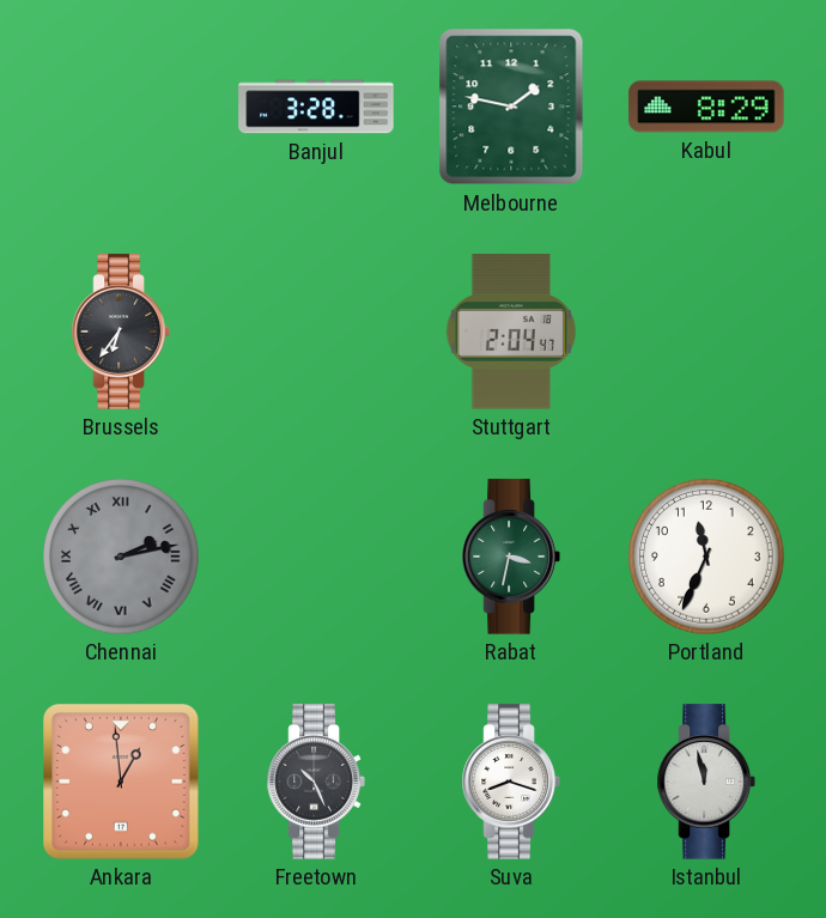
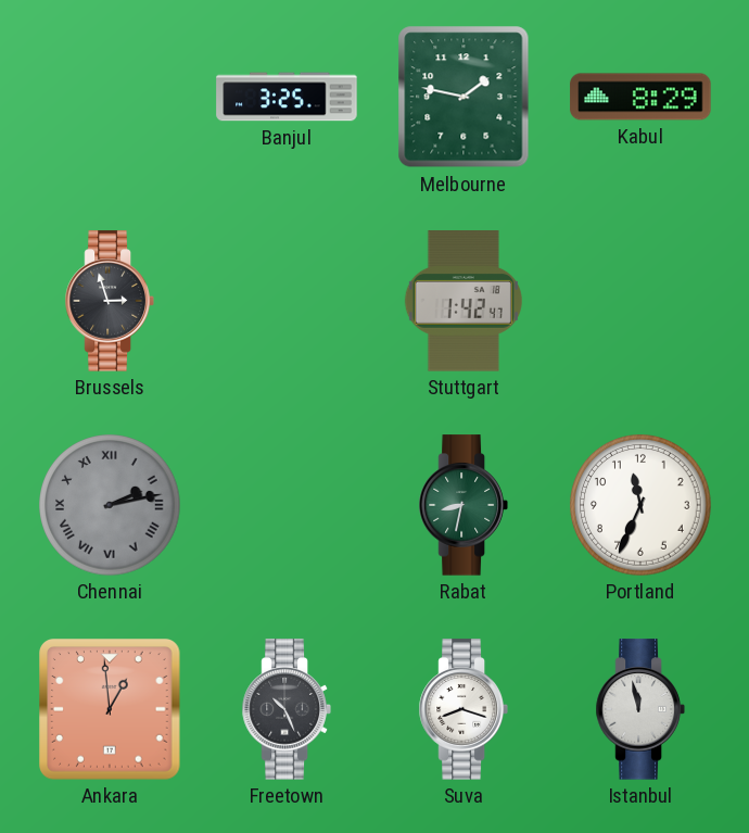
Banjul: 3:28 -> 3:25
Brussels: 6:36 -> 2:57
Stuttgart: 2:04 -> 1:42
Rabat: 3:32 -> 8:32
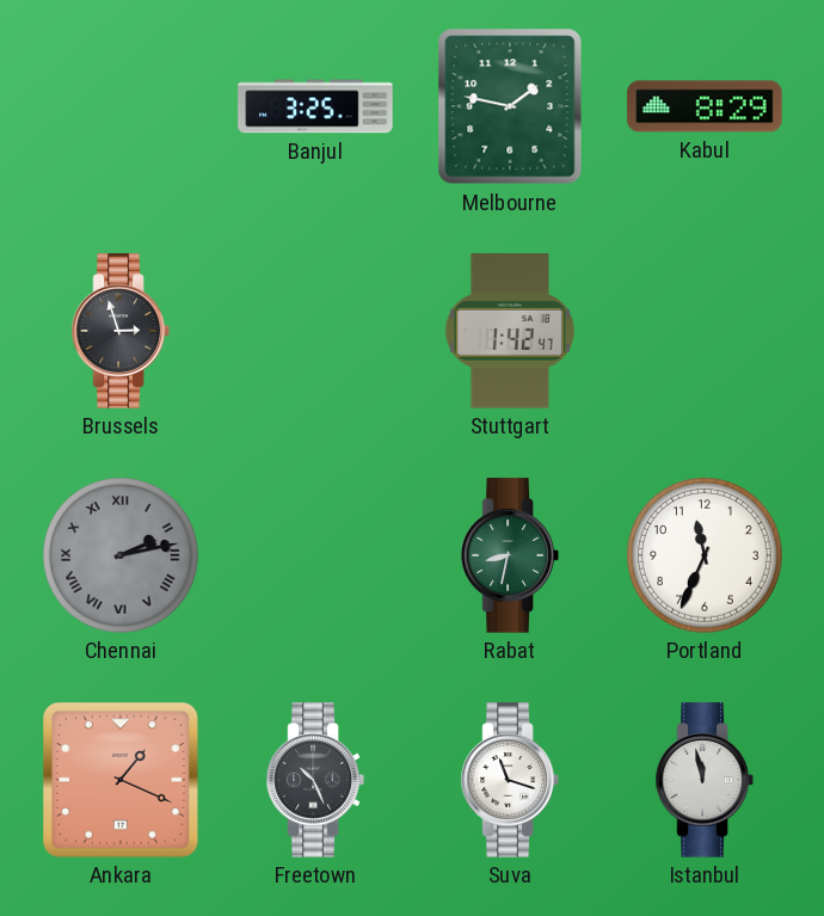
Ankara: 12:59 -> 1:19
Suva: 8:18 -> 11:18
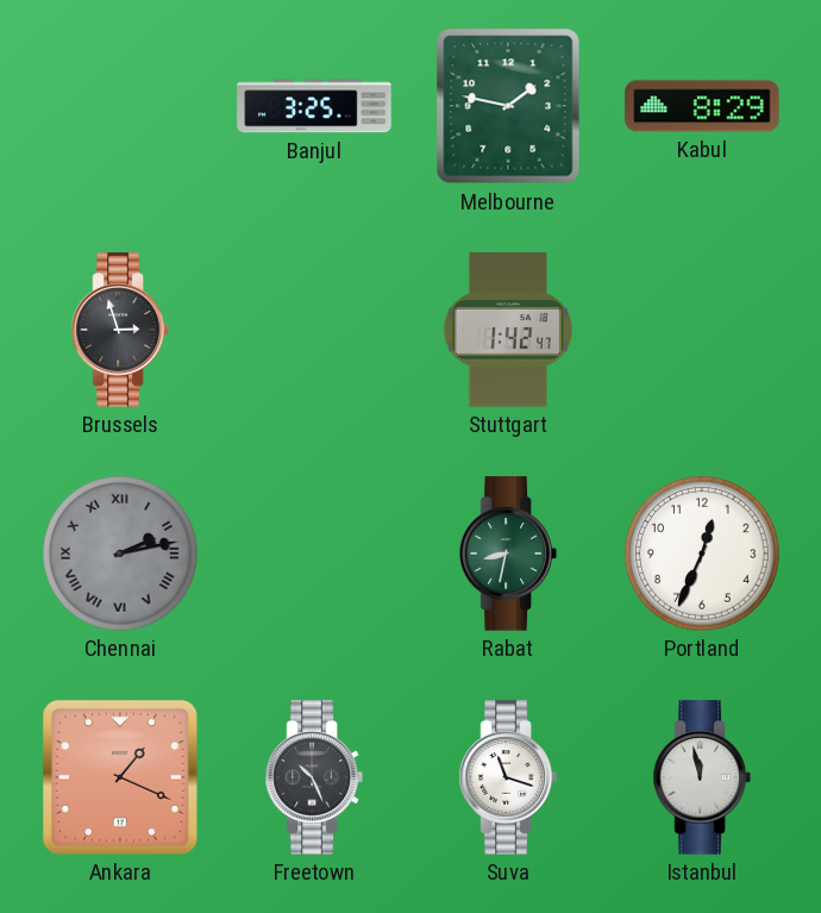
Portland: 11:34 -> 12:34
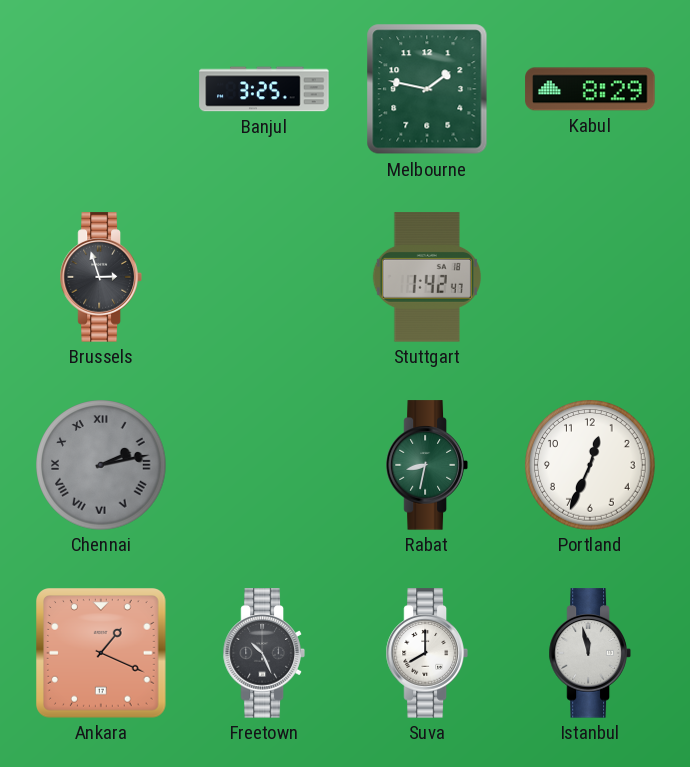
Suva: 11:18 -> 8:00
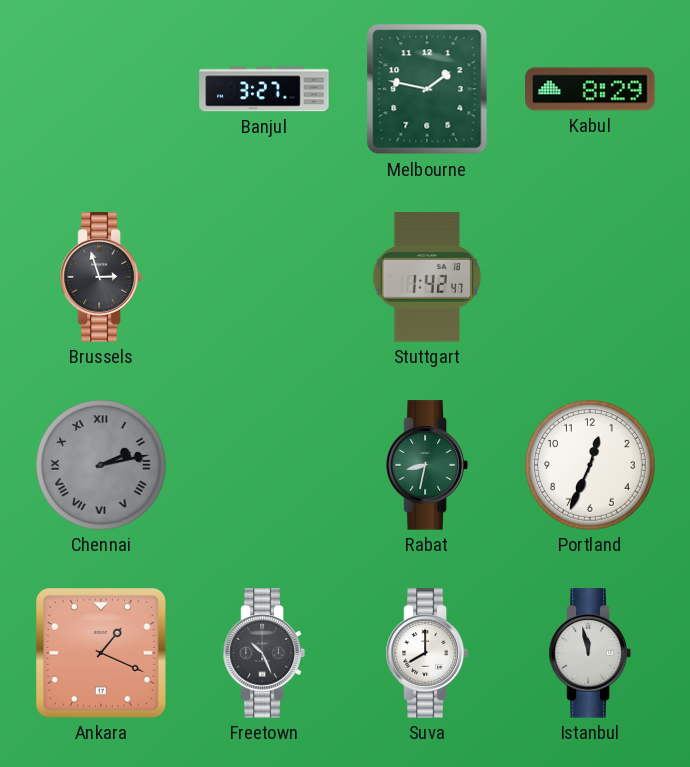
Banjul: 3:25 -> 3:27
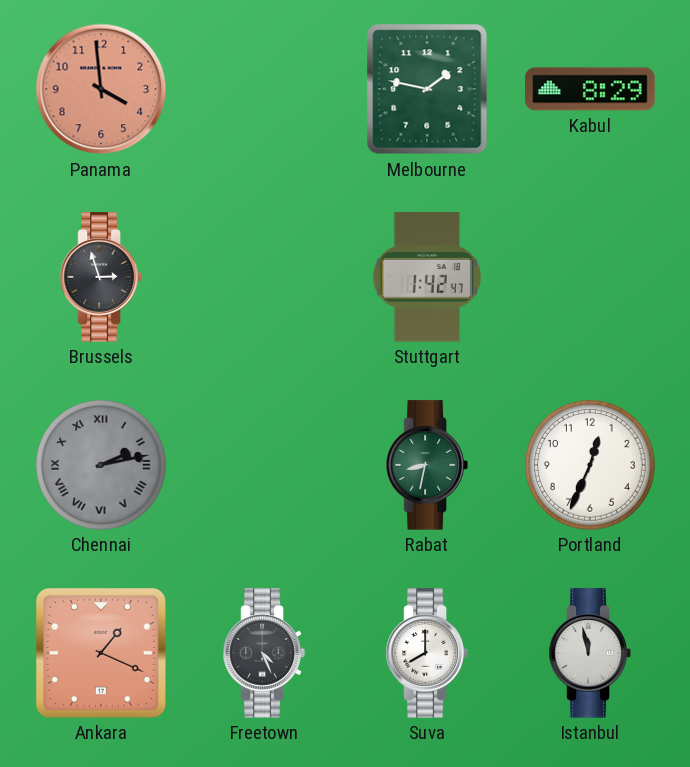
Panama: none -> 3:59
Banjul: 3:27 -> none
Freetown: 10:26 -> 4:26
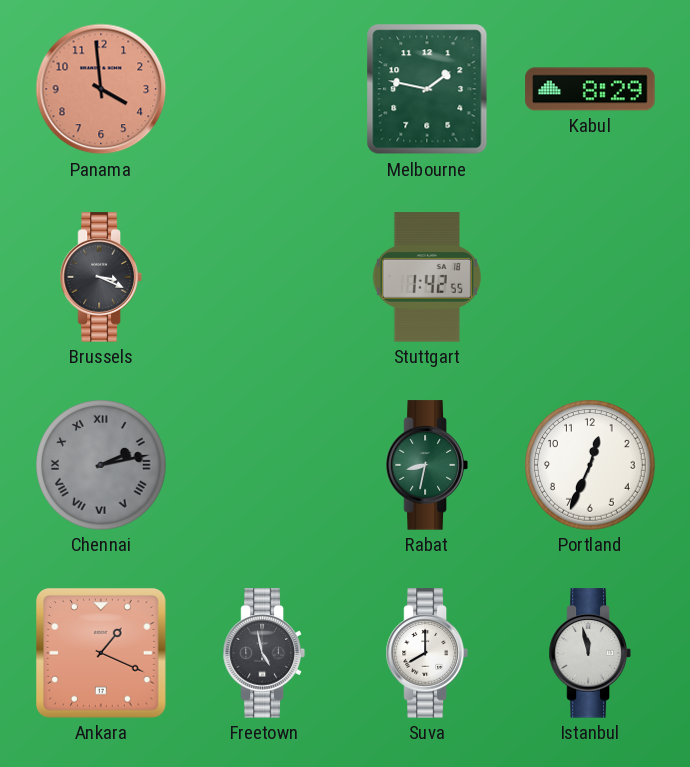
Brussels: 2:57 -> 3:19
Stuttgart: 1:42:47 -> 1:42:55
Freetown: 4:26 -> 4:58
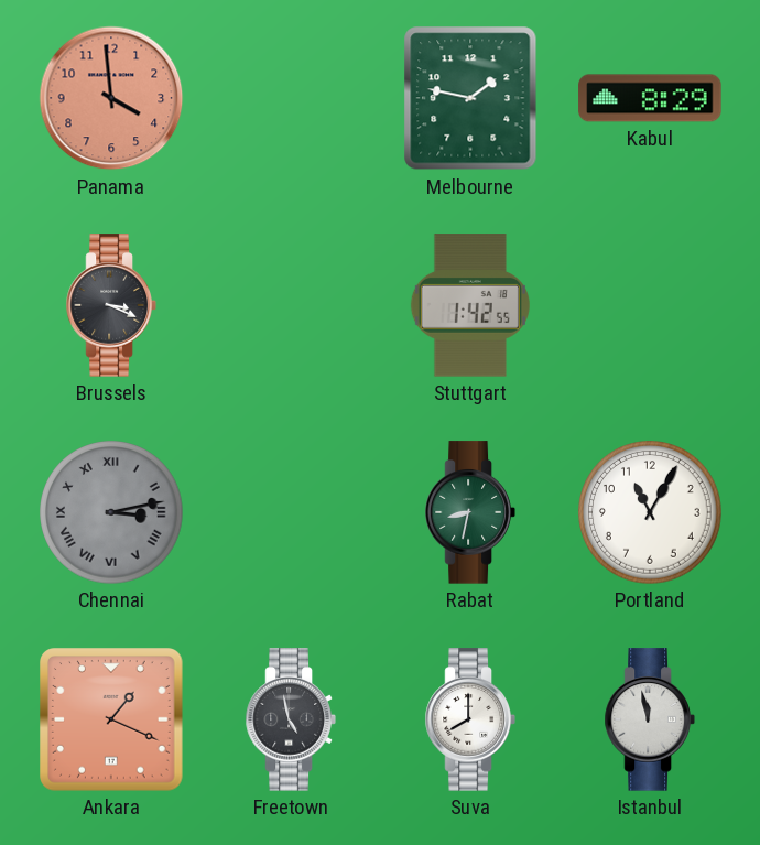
Chennai: 2:13 -> 3:13
Portland: 12:34 -> 11:05
